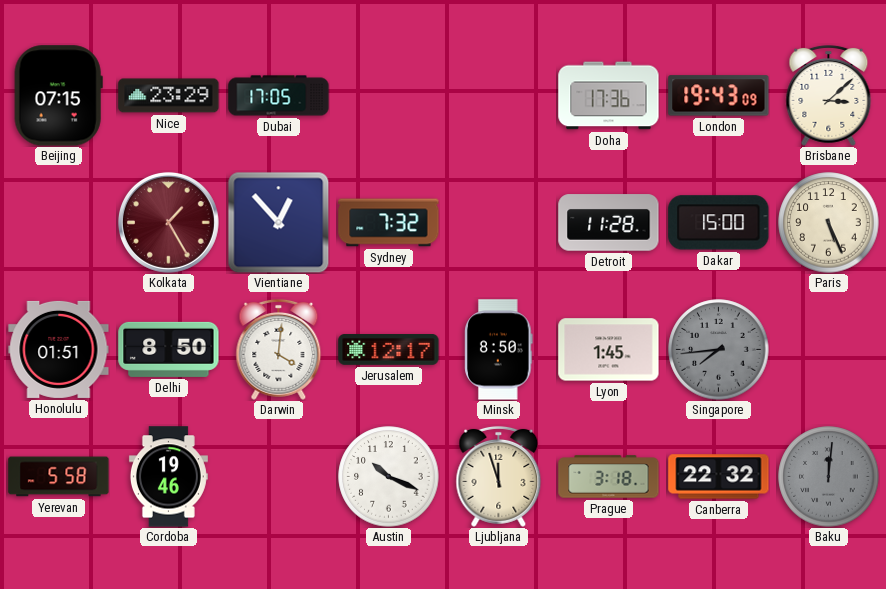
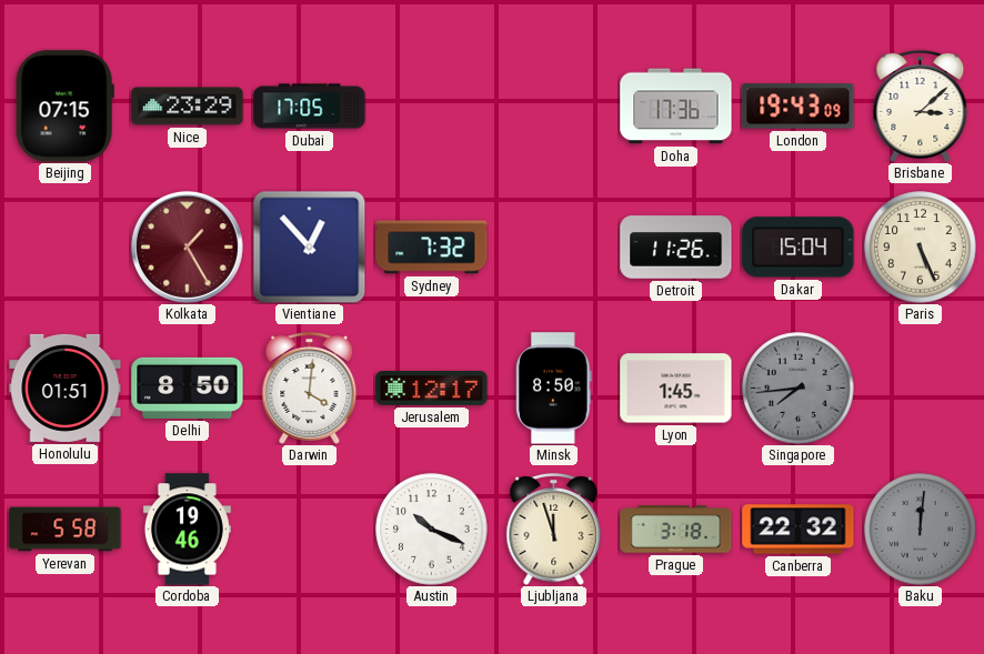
Detroit: 11:28 -> 11:26
Dakar: 15:00 -> 15:04
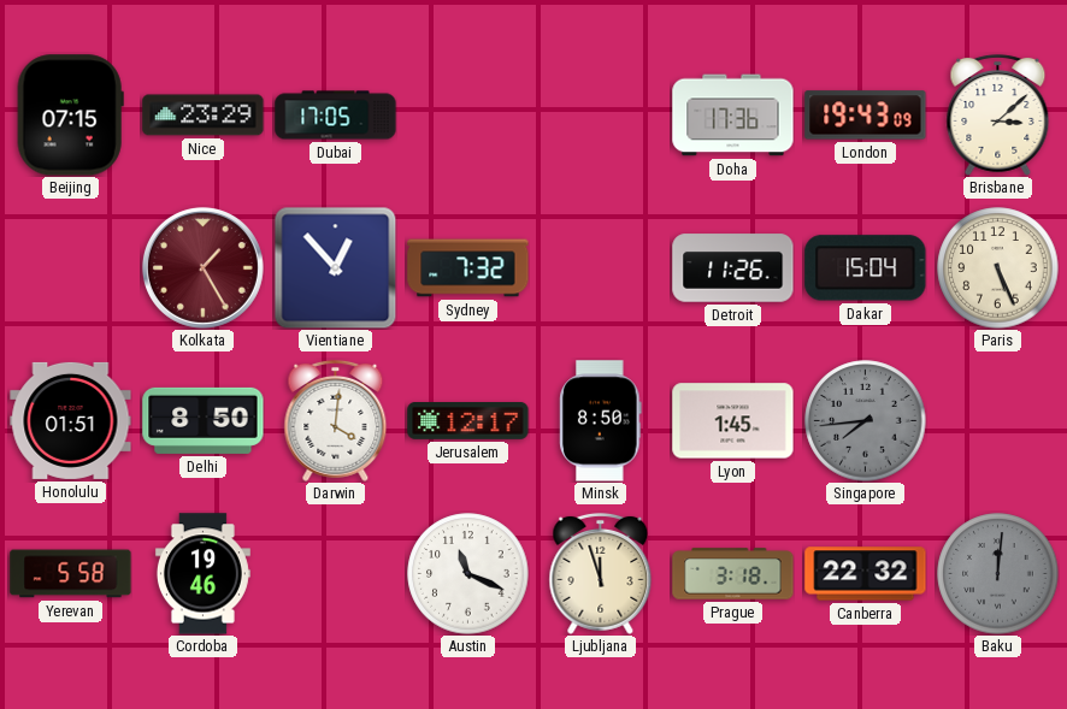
Austin: 10:19 -> 11:19
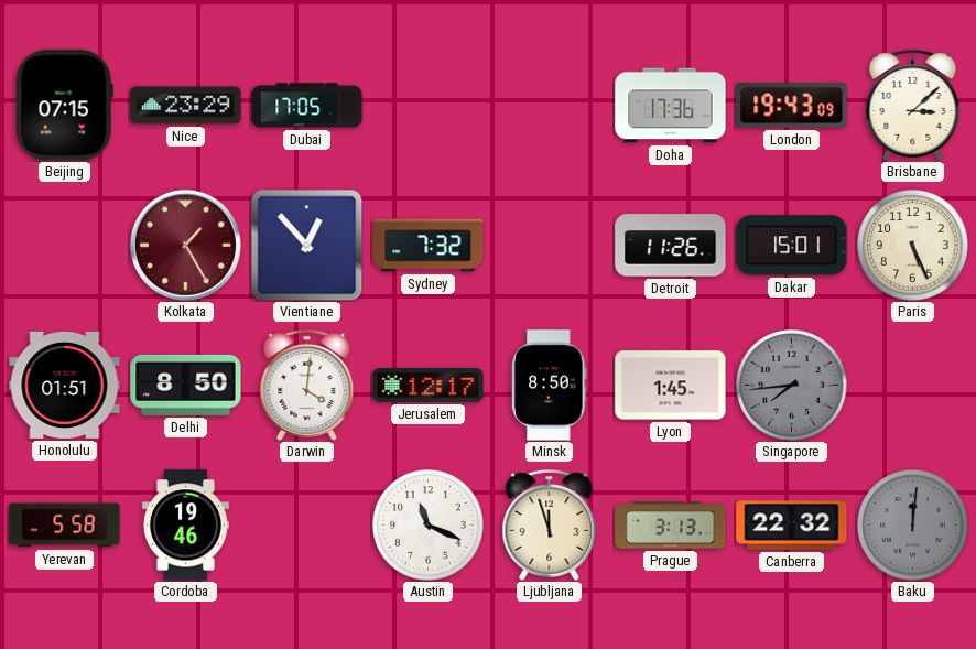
Dakar: 15:04 -> 15:01
Prague: 3:18 -> 3:13
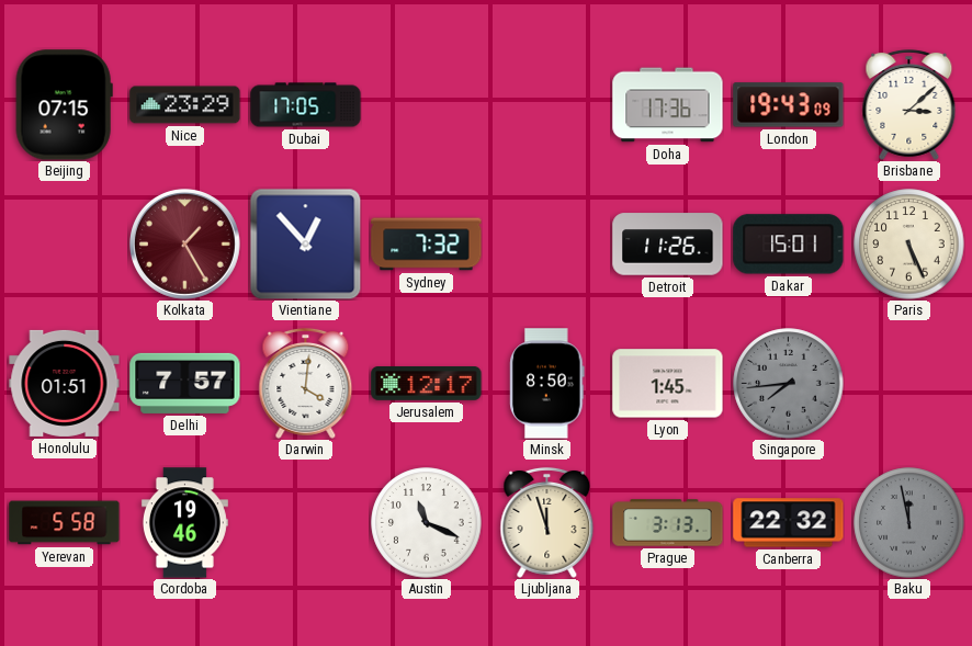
Delhi: 8:50 -> 7:57
Baku: 12:01 -> 11:58
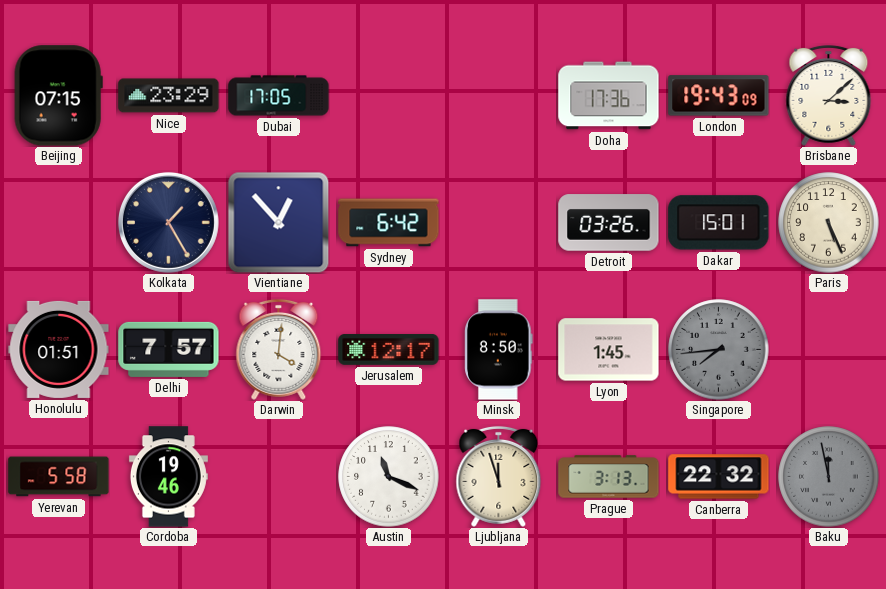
Kolkata dial: burgundy -> navy
Sydney: 7:32 -> 6:42
Detroit: 11:26 -> 03:26
